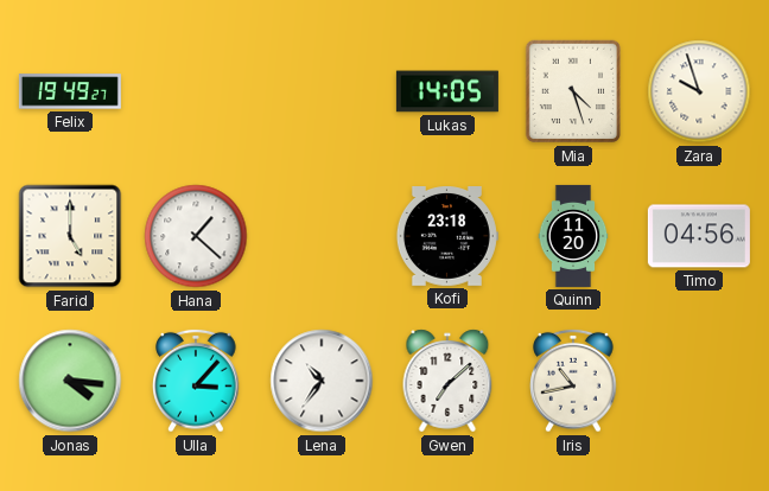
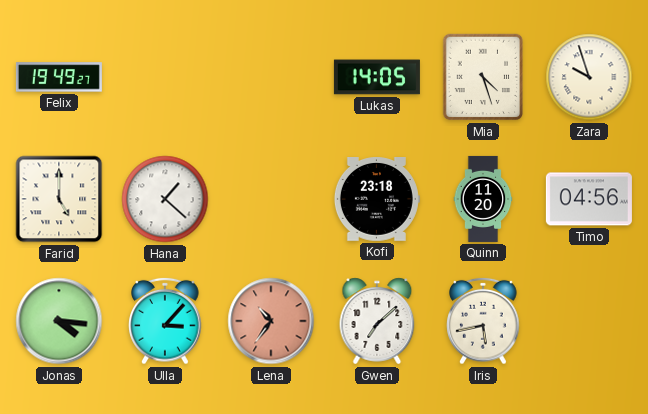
Lena dial: white -> salmon
Iris: 10:43 -> 5:43
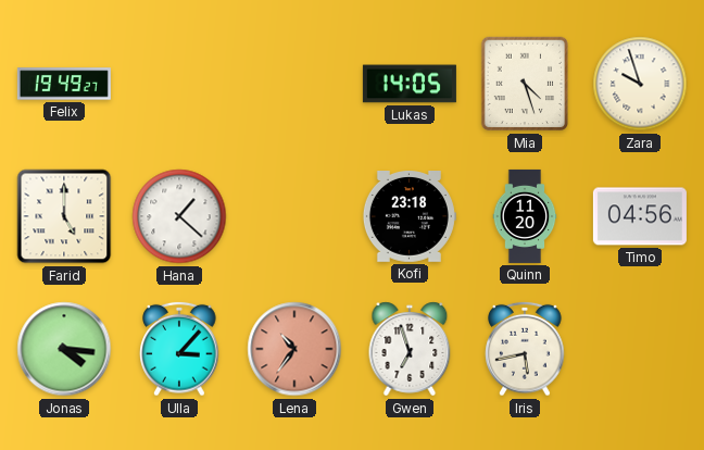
Gwen: 7:08 -> 6:57
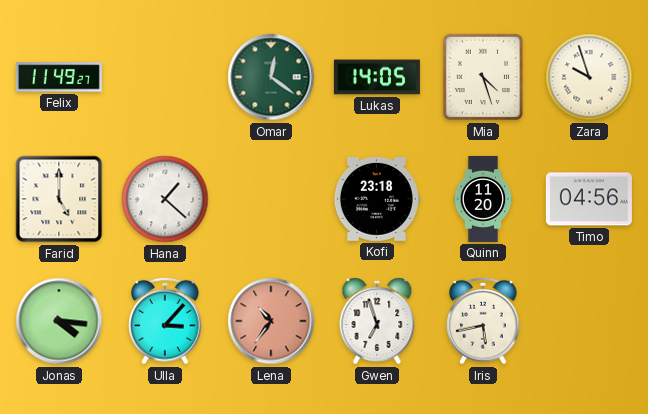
Felix: 19:49 -> 11:49
Omar: none -> 12:21
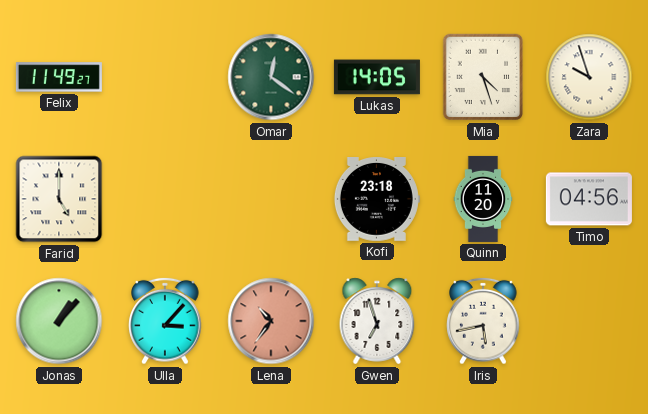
Hana: 1:22 -> none
Jonas: 4:16 -> 1:07
